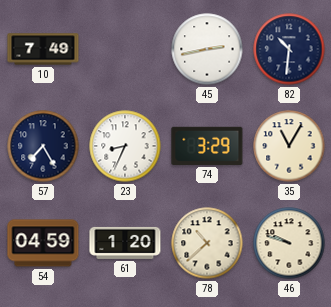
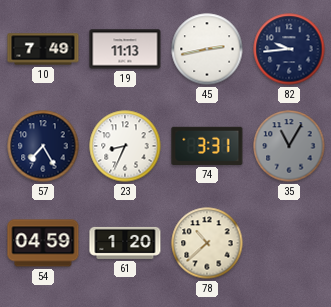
19: none -> 11:13
82: 10:31 -> 9:44
74: 3:29 -> 3:31
35 dial: cream -> grey
46: 9:48 -> none
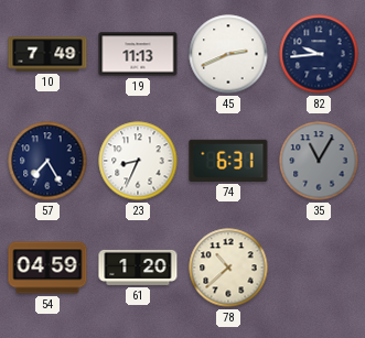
45: 2:43 -> 2:41
74: 3:31 -> 6:31
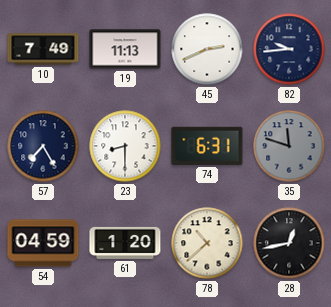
23: 8:34 -> 8:30
35: 11:05 -> 11:48
28: none -> 12:43
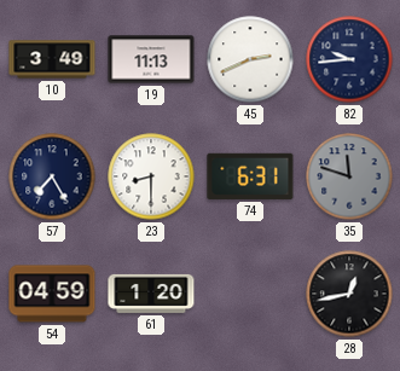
10: 7:49 -> 3:49
78: 10:38 -> none
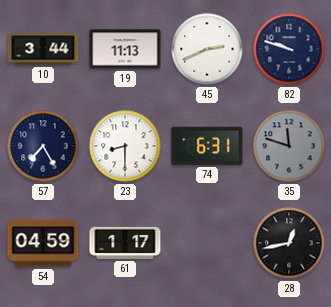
10: 3:49 -> 3:44
82: 9:44 -> 9:48
61: 1:20 -> 1:17
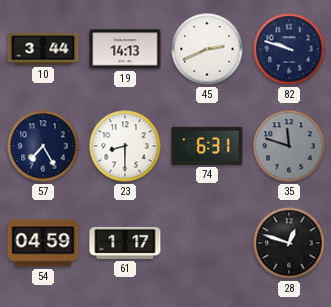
19: 11:13 -> 14:13
28: 12:43 -> 12:48
